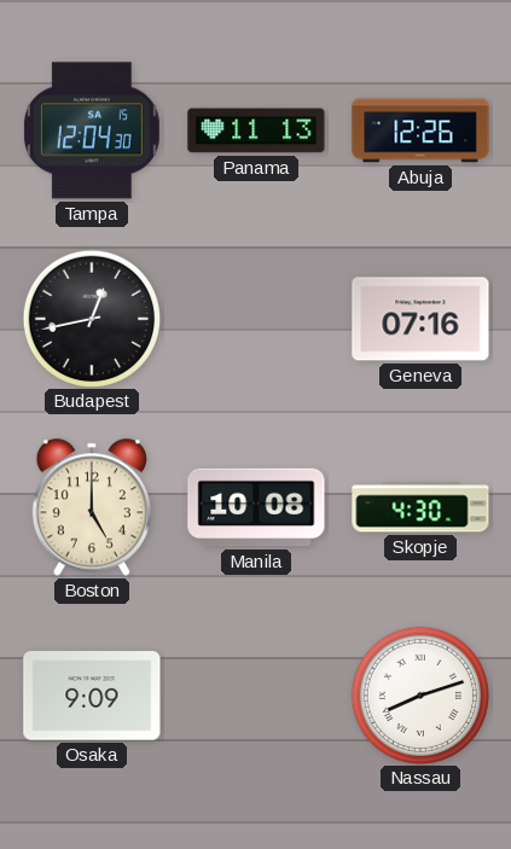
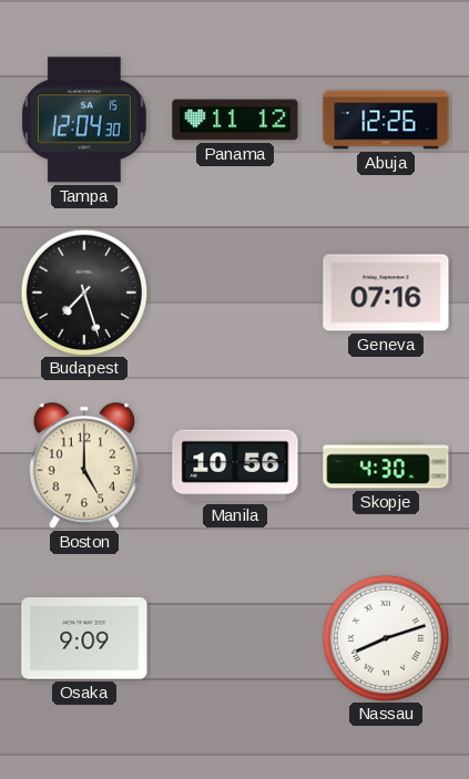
Panama: 11:13 -> 11:12
Budapest: 12:43 -> 7:27
Manila: 10:08 -> 10:56
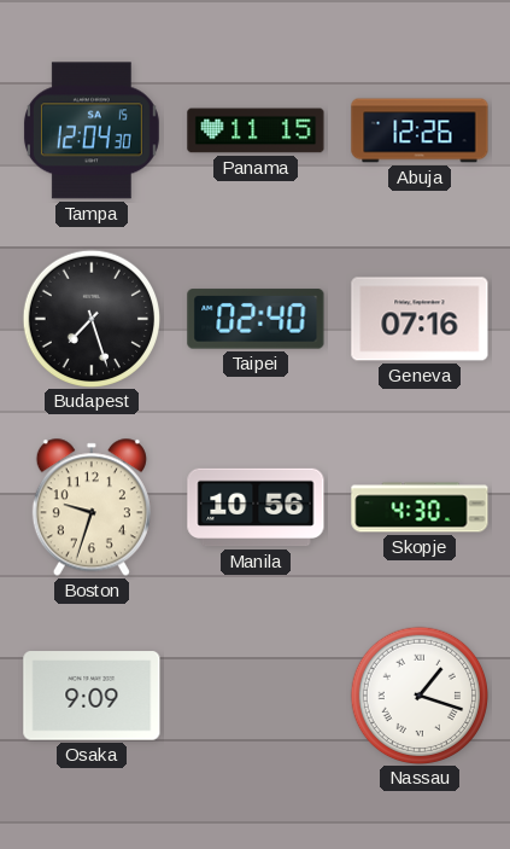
Panama: 11:12 -> 11:15
Taipei: none -> 02:40
Boston: 5:00 -> 9:33
Nassau: 8:12 -> 1:18
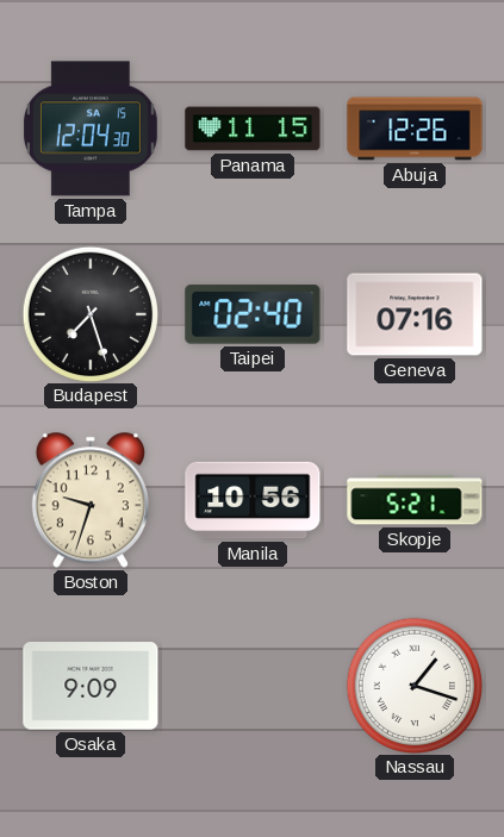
Skopje: 4:30 -> 5:21
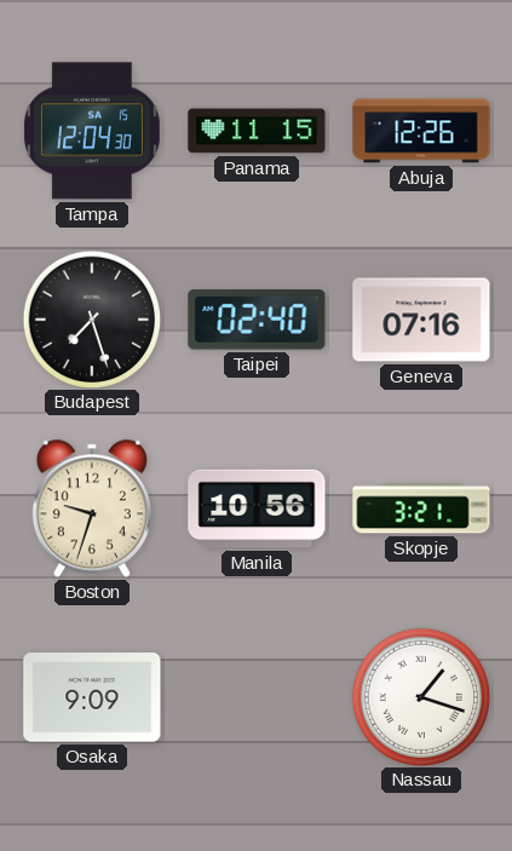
Skopje: 5:21 -> 3:21
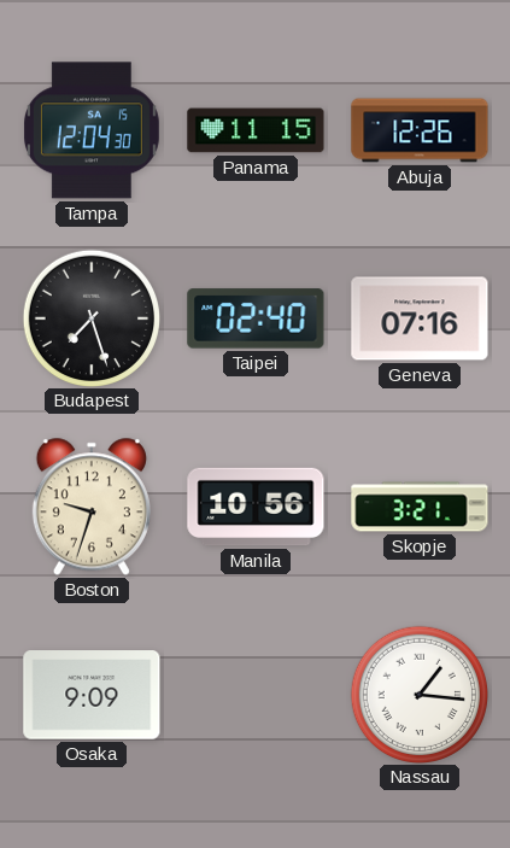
Nassau: 1:18 -> 1:16
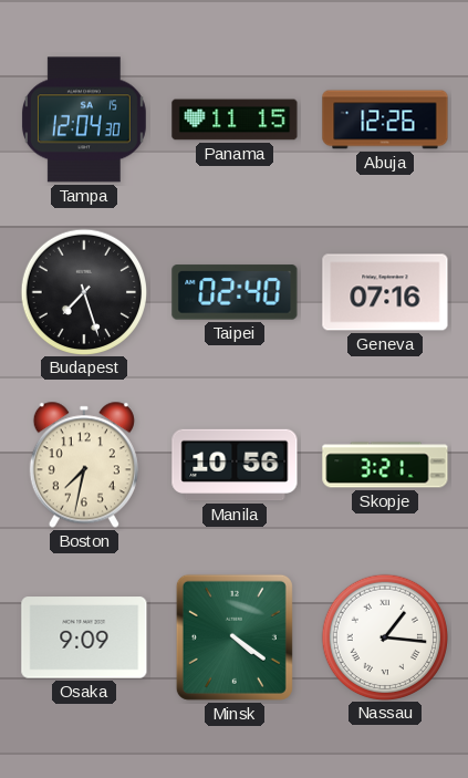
Boston: 9:33 -> 7:32
Minsk: none -> 4:21
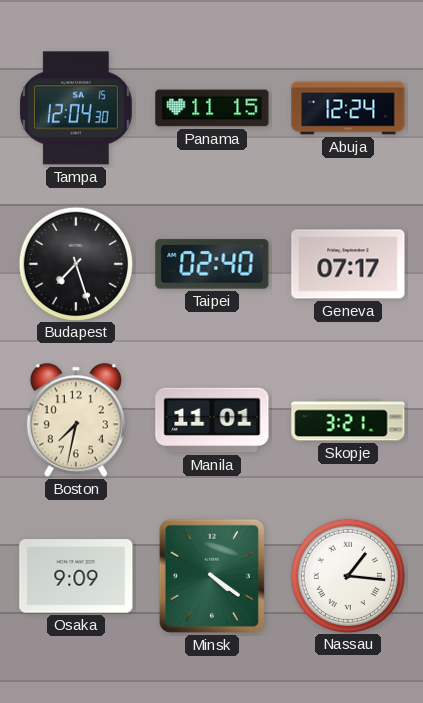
Abuja: 12:26 -> 12:24
Geneva: 07:16 -> 07:17
Manila: 10:56 -> 11:01
